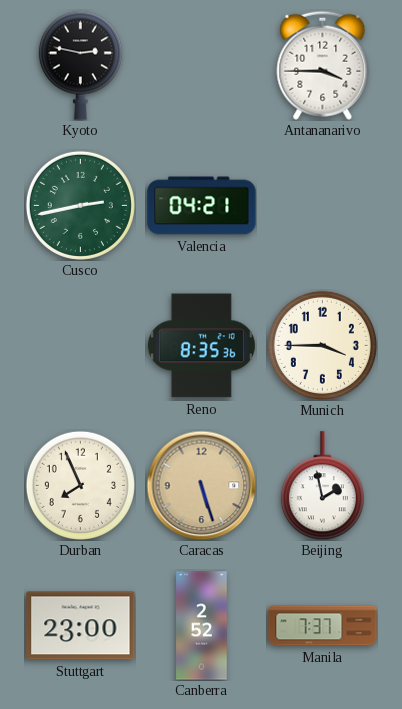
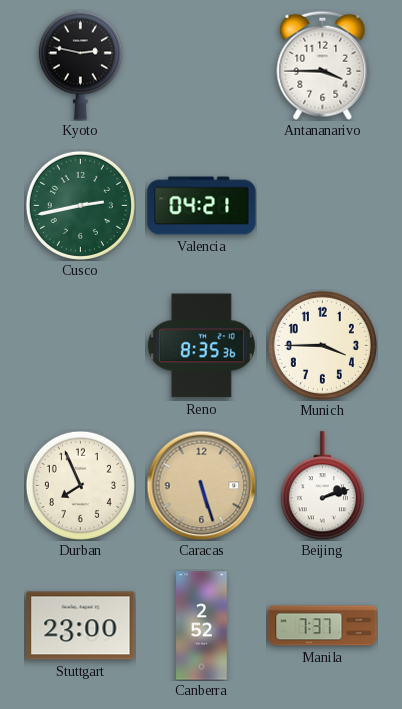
Beijing: 1:58 -> 2:12
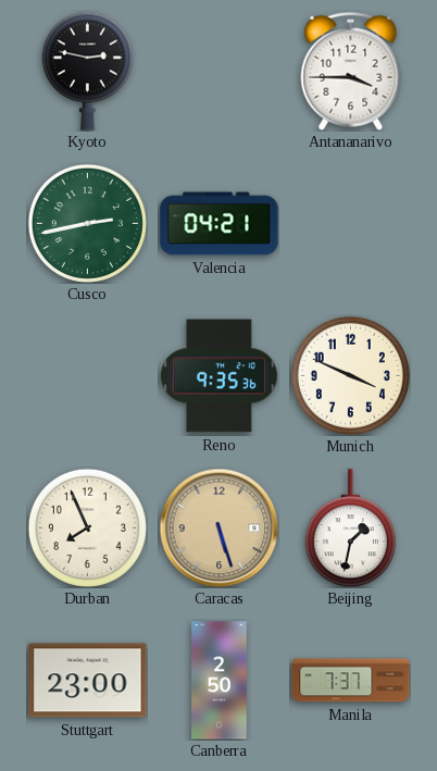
Reno: 8:35 -> 9:35
Munich: 3:45 -> 3:49
Beijing: 2:12 -> 1:32
Canberra: 2:52 -> 2:50
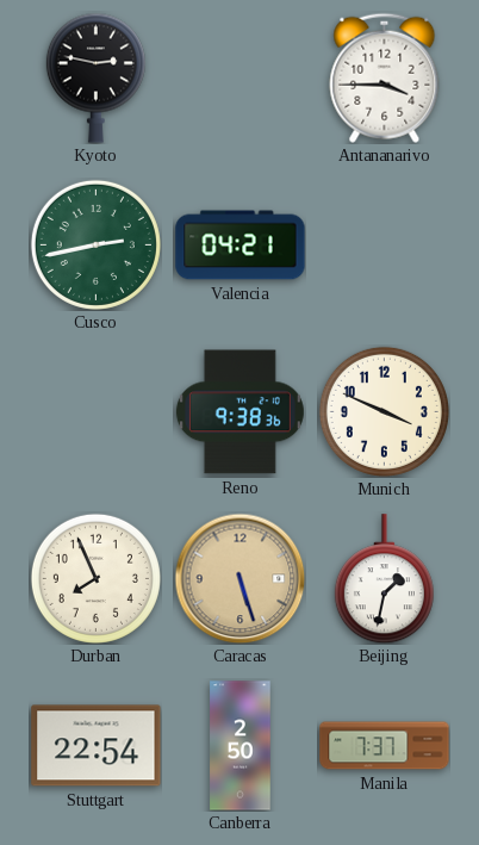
Reno: 9:35 -> 9:38
Stuttgart: 23:00 -> 22:54
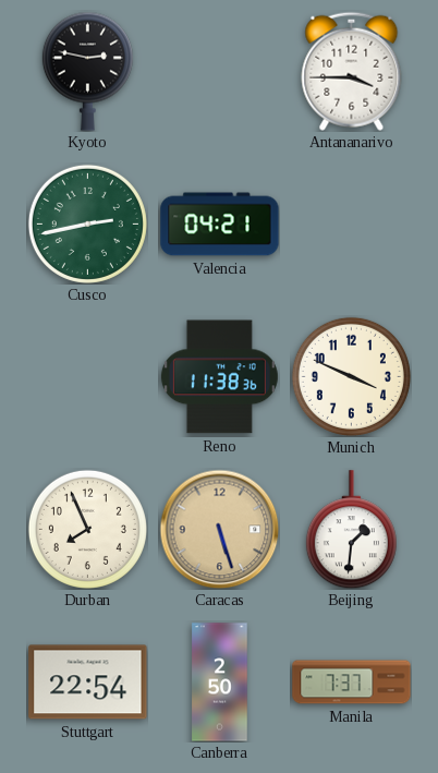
Reno: 9:38 -> 11:38
Beijing: 1:32 -> 1:31
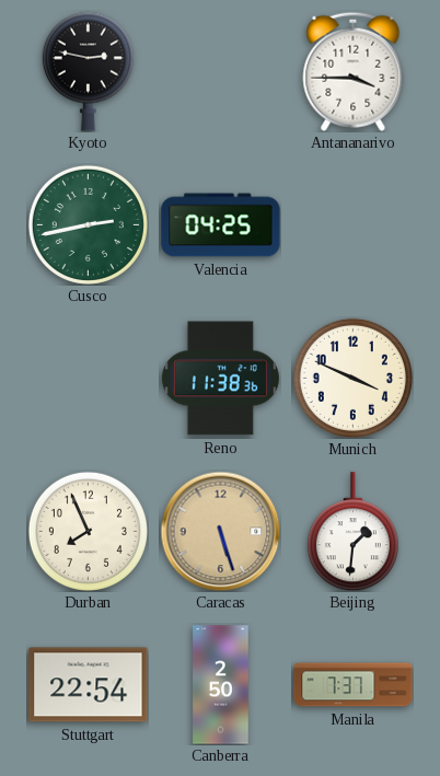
Valencia: 04:21 -> 04:25
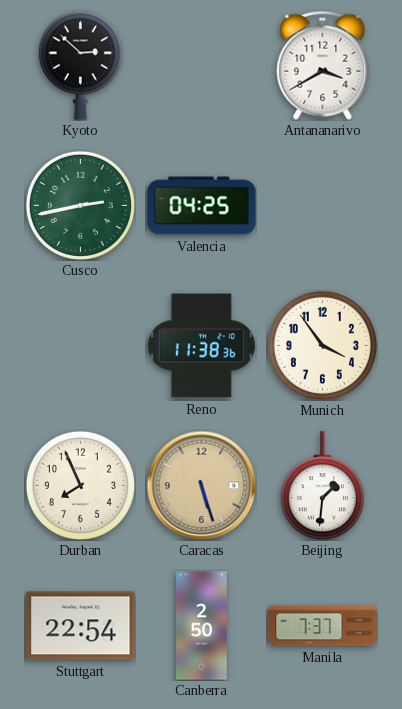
Kyoto: 2:47 -> 2:52
Antananarivo: 3:45 -> 3:40
Munich: 3:49 -> 3:54
